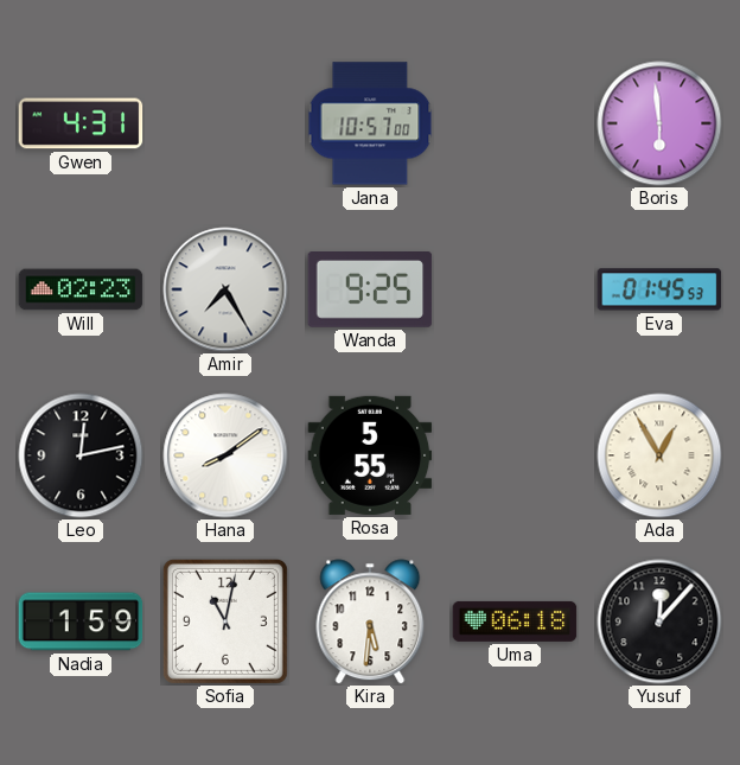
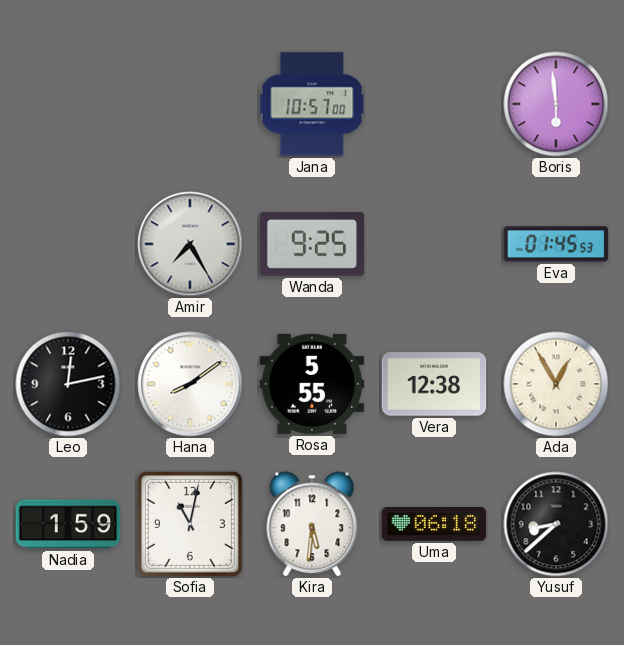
Gwen: 4:31 -> none
Will: 02:23 -> none
Vera: none -> 12:38
Yusuf: 12:07 -> 8:38
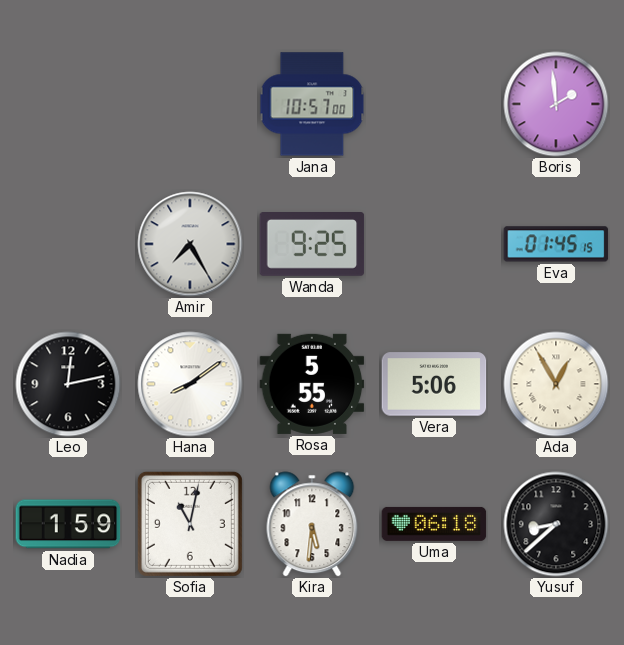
Boris: 5:59 -> 1:59
Eva: 01:45:53 -> 01:45:15
Vera: 12:38 -> 5:06
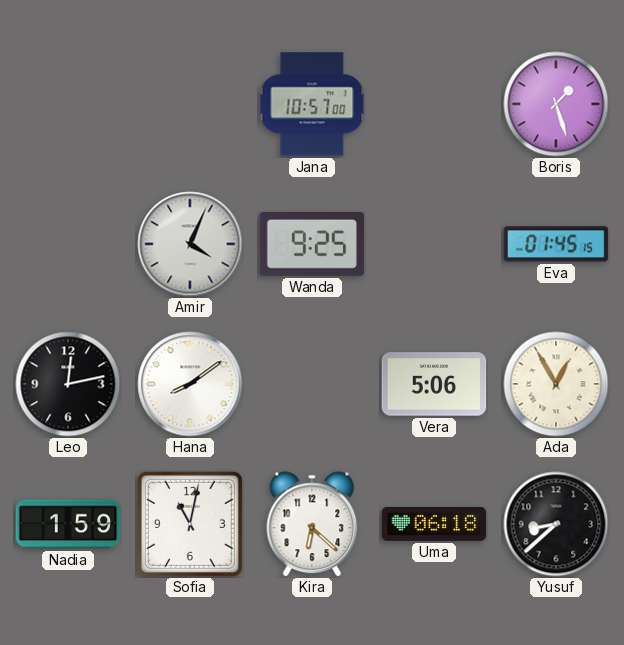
Boris: 1:59 -> 1:27
Amir: 7:25 -> 4:04
Rosa: 5:55 -> none
Kira: 5:31 -> 6:22
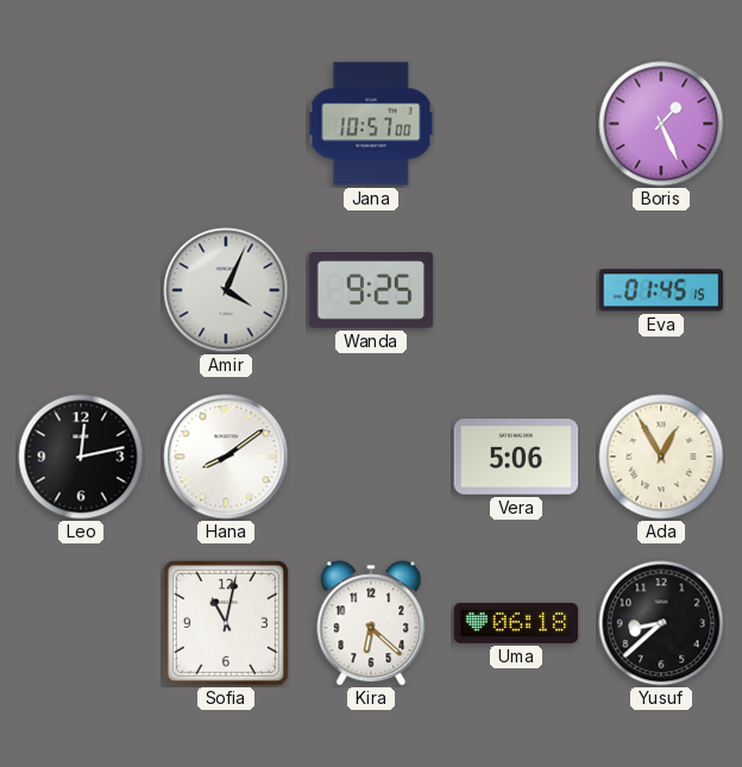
Boris: 1:27 -> 1:26
Nadia: 1:59 -> none
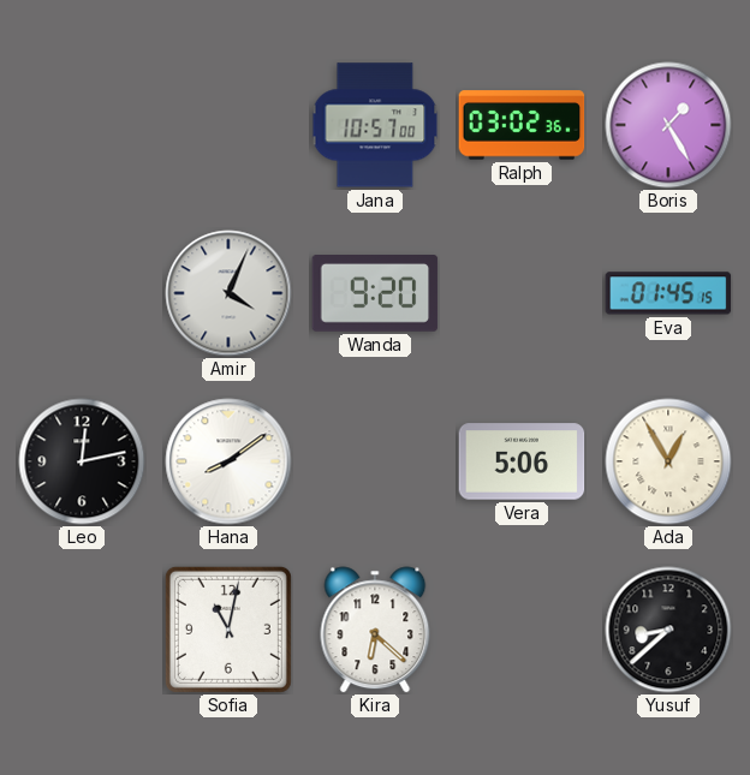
Ralph: none -> 03:02
Boris: 1:26 -> 1:25
Wanda: 9:25 -> 9:20
Uma: 06:18 -> none
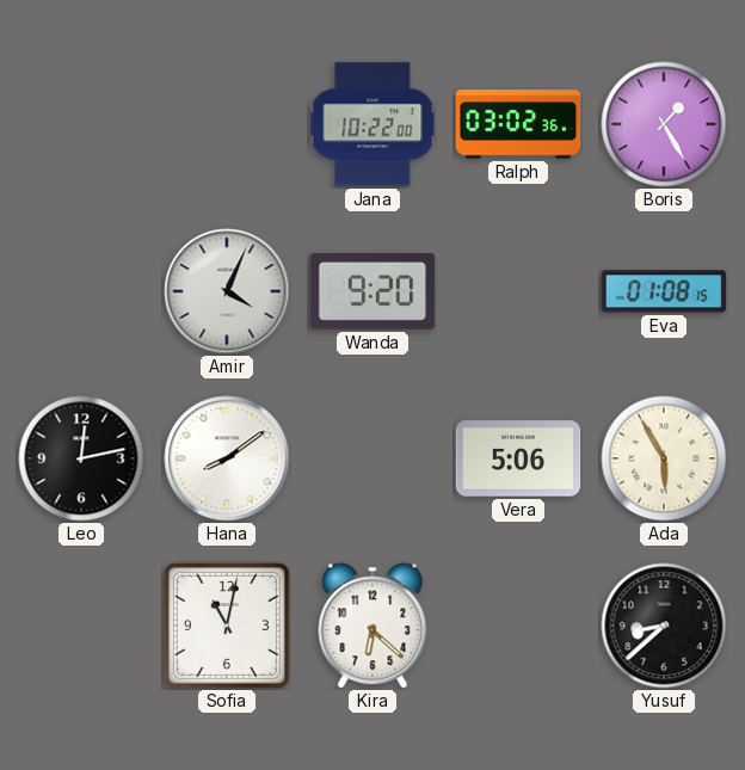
Jana: 10:57 -> 10:22
Eva: 01:45 -> 01:08
Ada: 12:55 -> 5:55
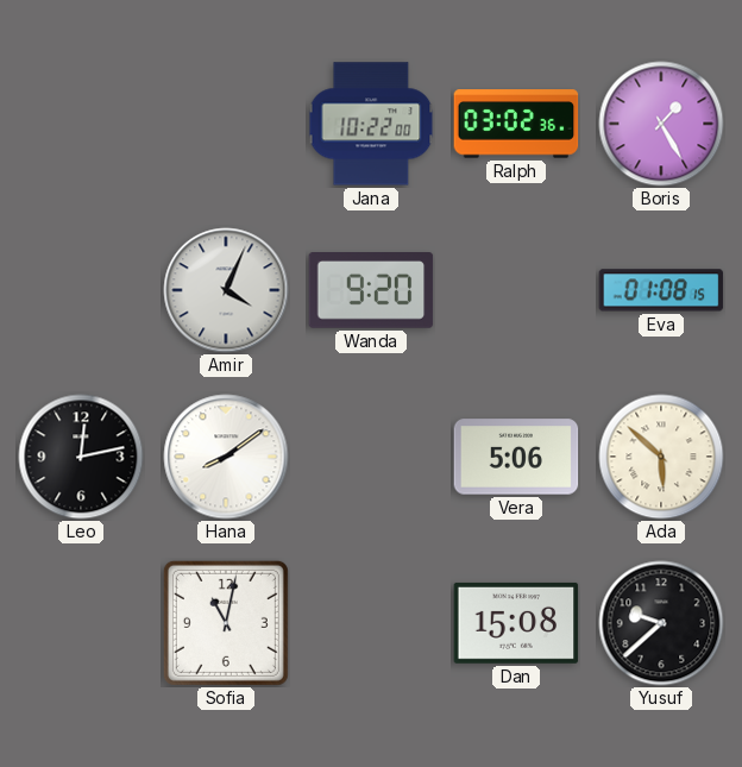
Ada: 5:55 -> 5:52
Kira: 6:22 -> none
Dan: none -> 15:08
Yusuf: 8:38 -> 9:38
